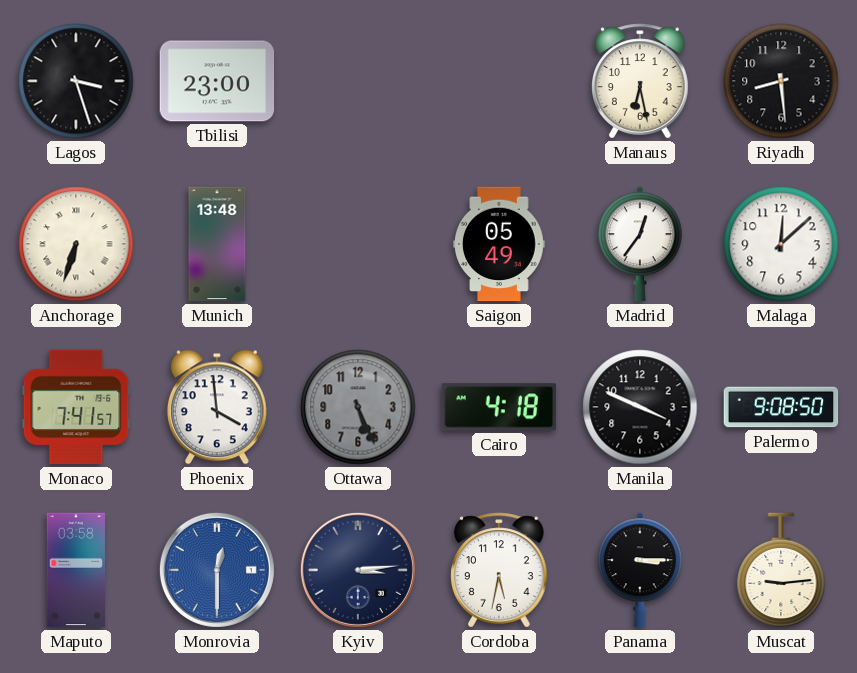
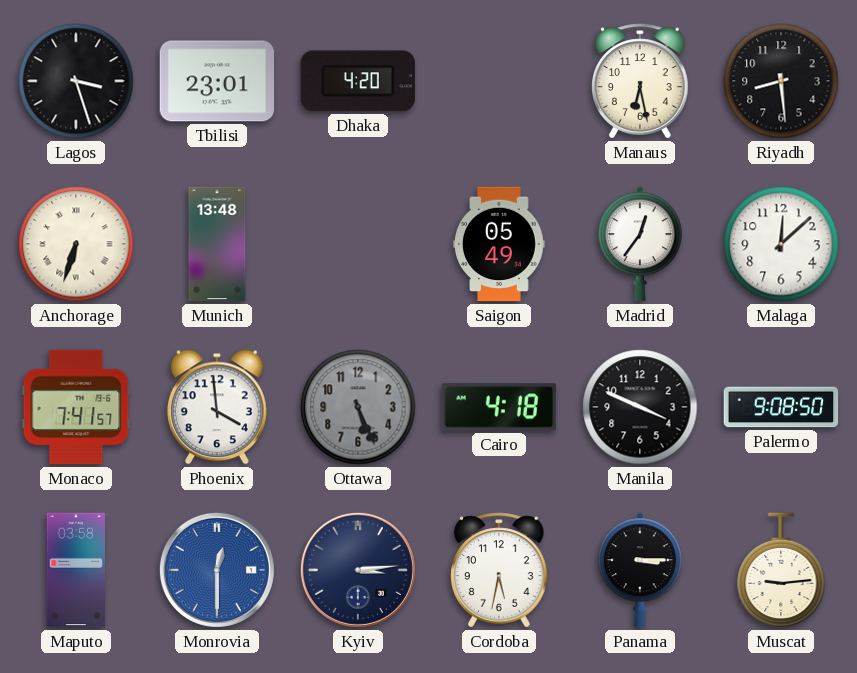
Tbilisi: 23:00 -> 23:01
Dhaka: none -> 4:20
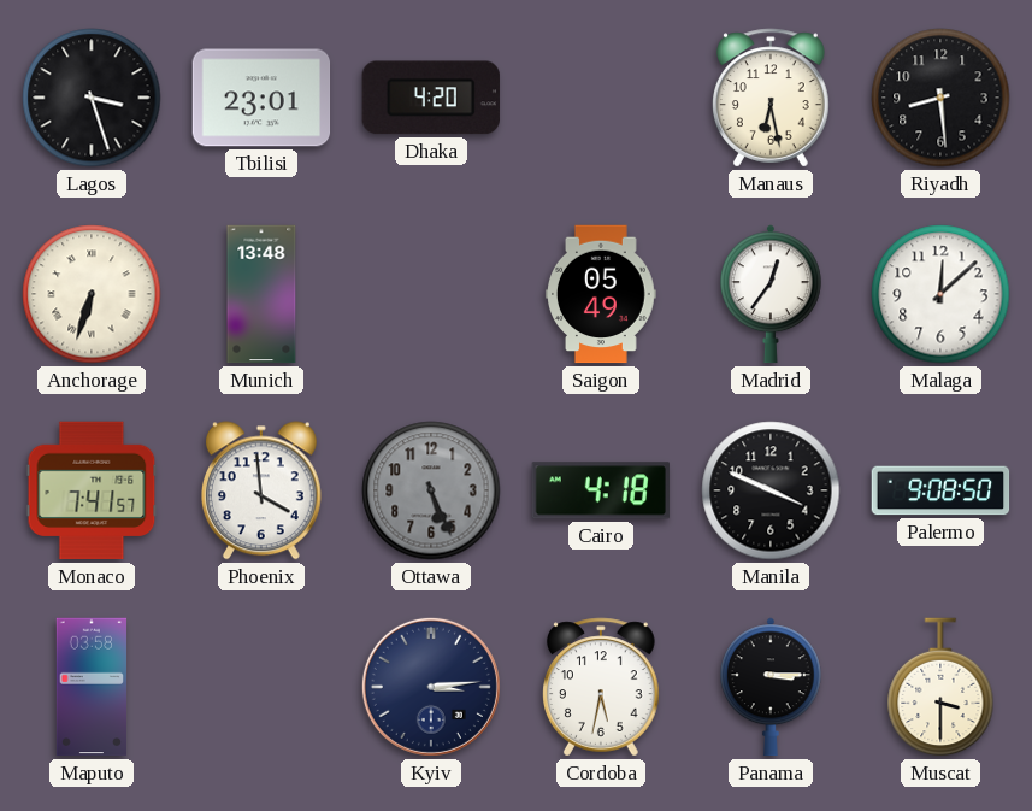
Monrovia: 12:30 -> none
Muscat: 9:14 -> 3:30
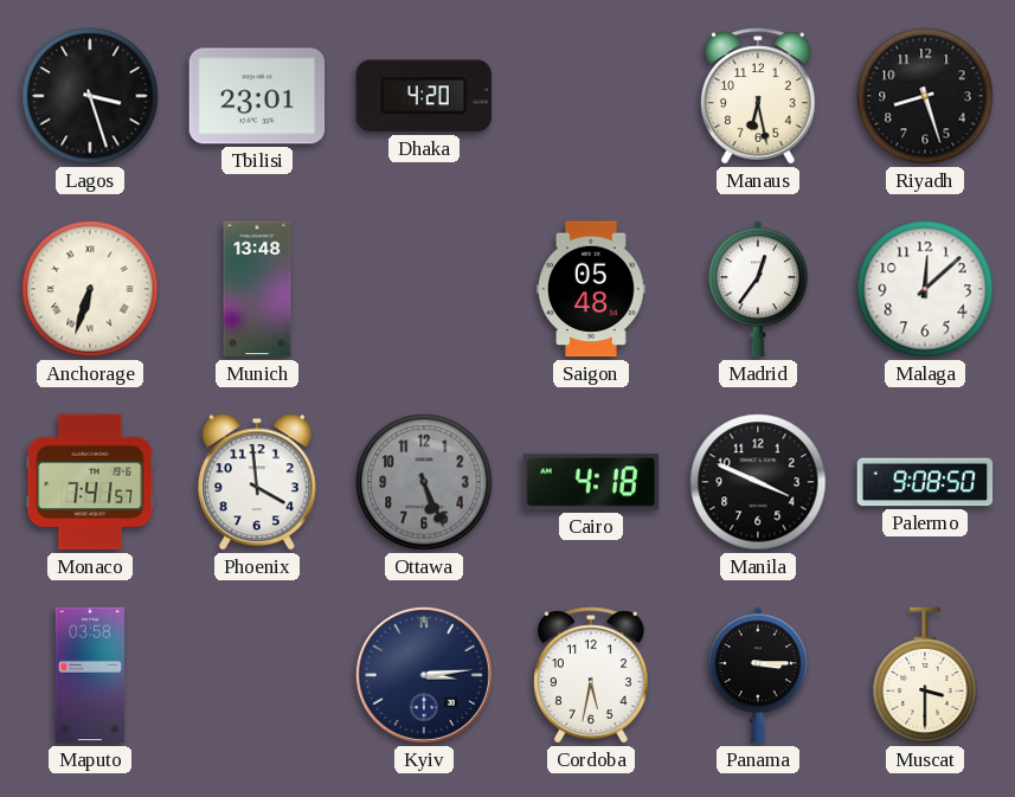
Riyadh: 8:29 -> 8:27
Saigon: 05:49 -> 05:48
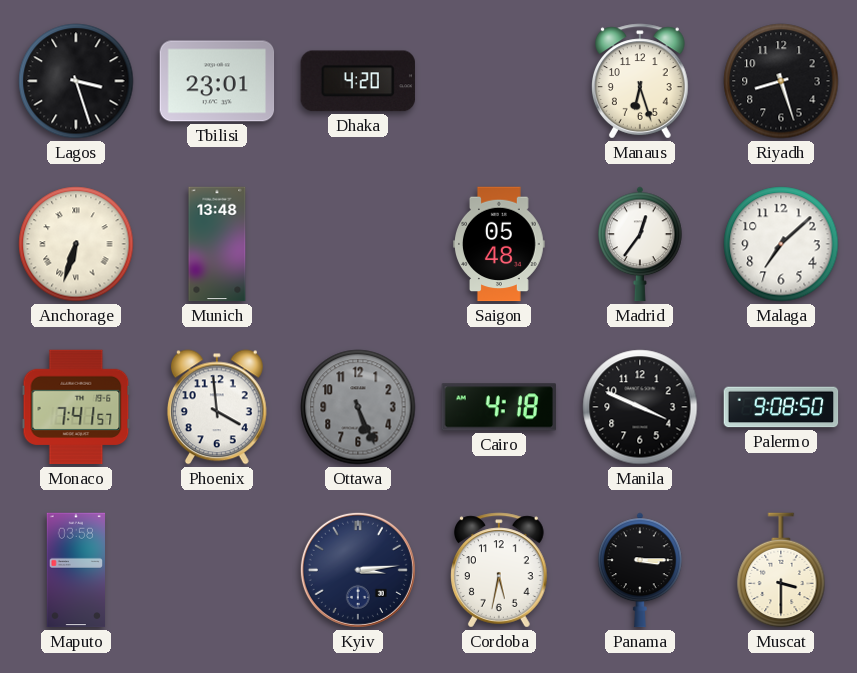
Manaus: 6:28 -> 6:27
Malaga: 12:08 -> 7:08
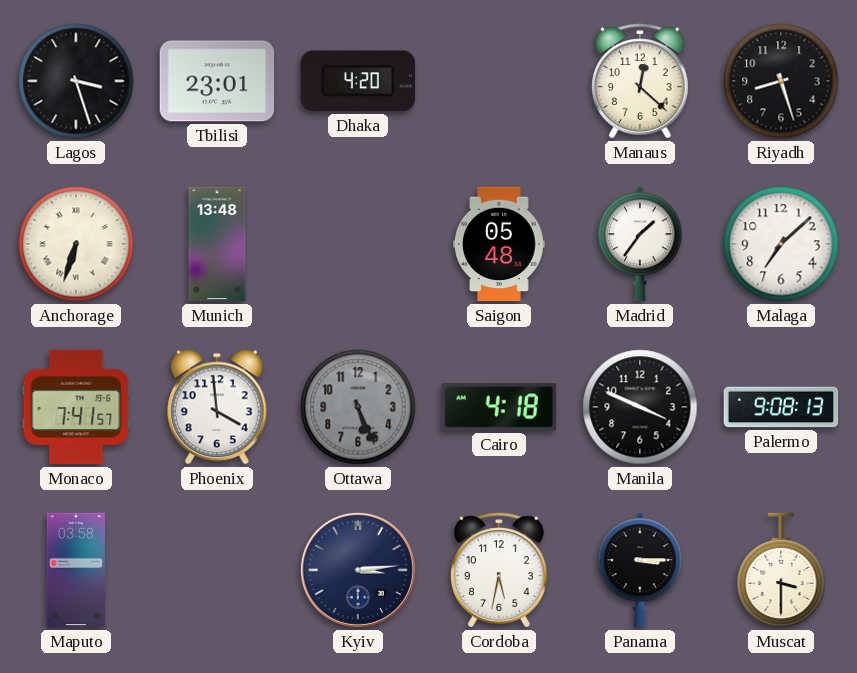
Manaus: 6:27 -> 12:22
Madrid: 12:36 -> 1:36
Palermo: 9:08:50 -> 9:08:13
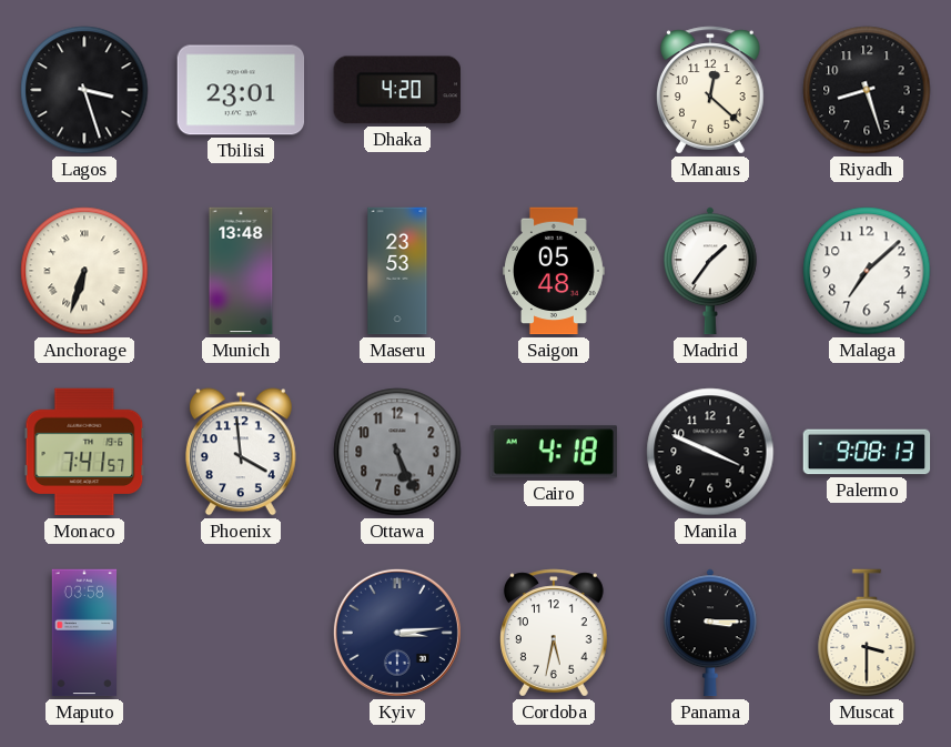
Maseru: none -> 23:53
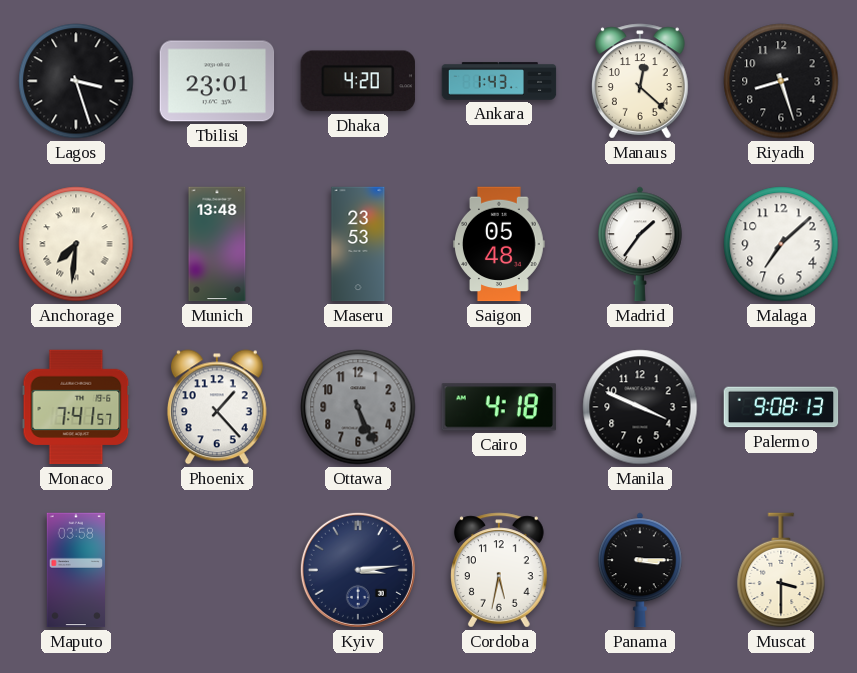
Ankara: none -> 1:43
Anchorage: 6:33 -> 7:31
Phoenix: 3:59 -> 1:23
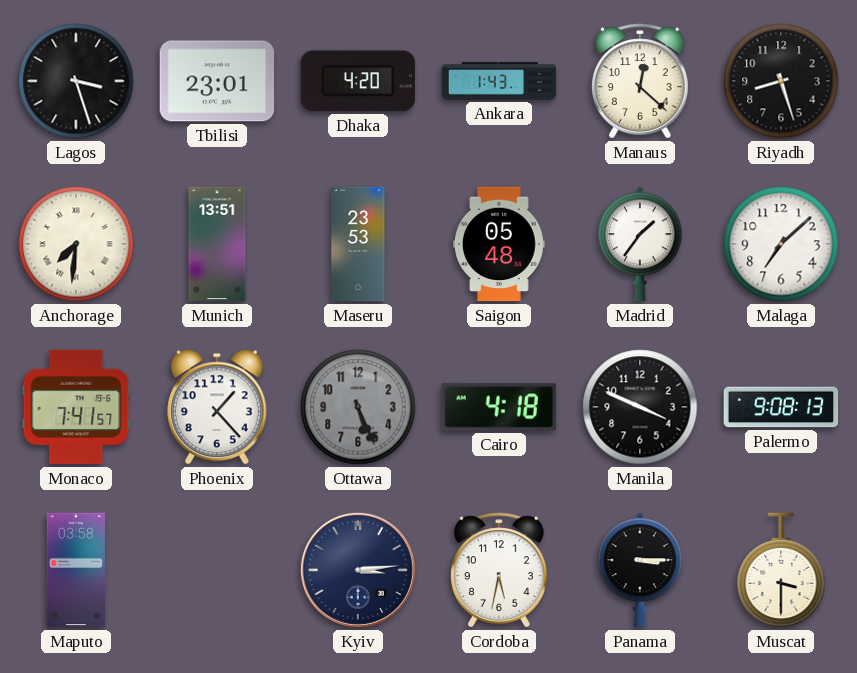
Munich: 13:48 -> 13:51
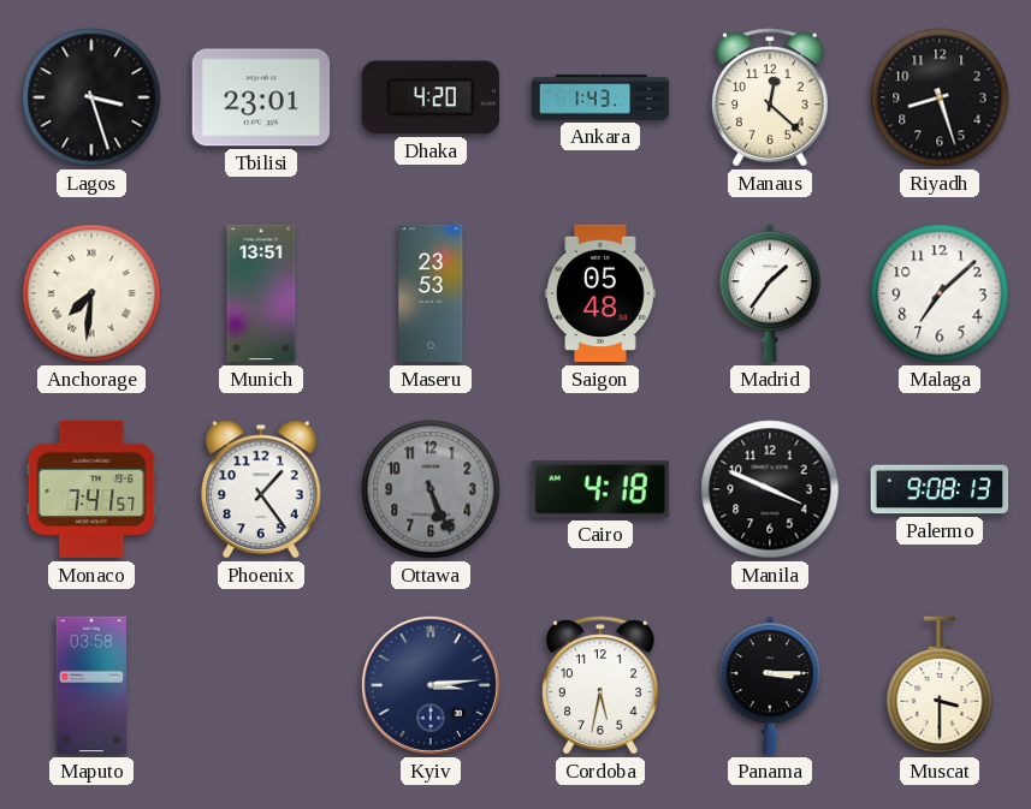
Phoenix: 1:23 -> 1:24
